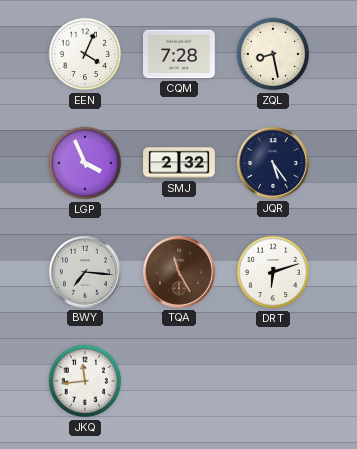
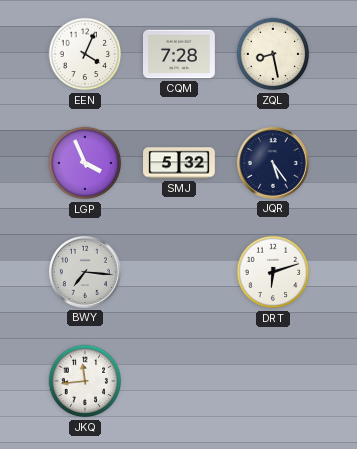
SMJ: 2:32 -> 5:32
TQA: 11:25 -> none
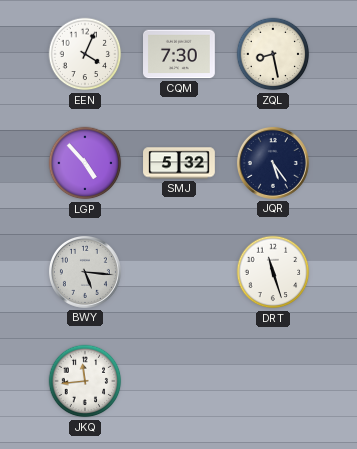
CQM: 7:28 -> 7:30
LGP: 3:56 -> 4:53
BWY: 7:16 -> 5:16
DRT: 6:12 -> 11:27
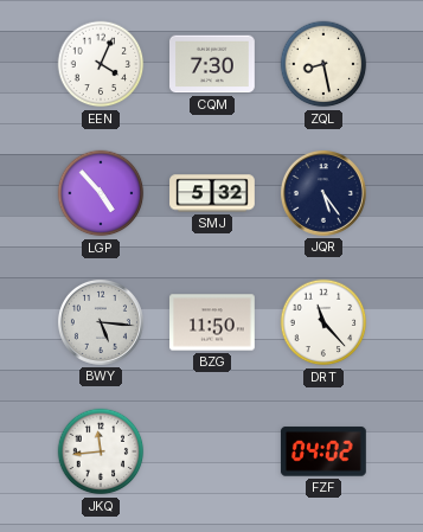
BZG: none -> 11:50
DRT: 11:27 -> 11:23
FZF: none -> 04:02
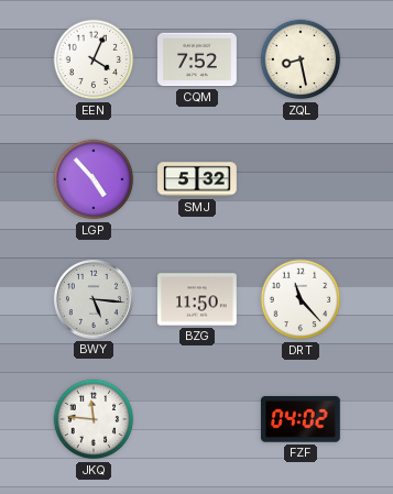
CQM: 7:30 -> 7:52
JQR: 5:24 -> none
JKQ: 11:44 -> 11:46
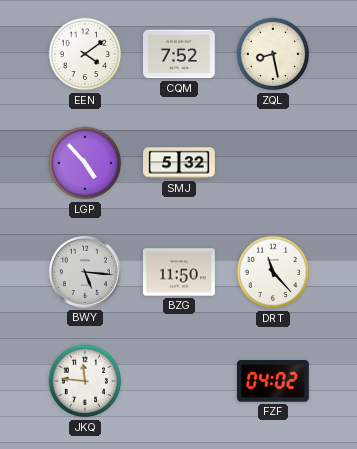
EEN: 4:04 -> 4:09
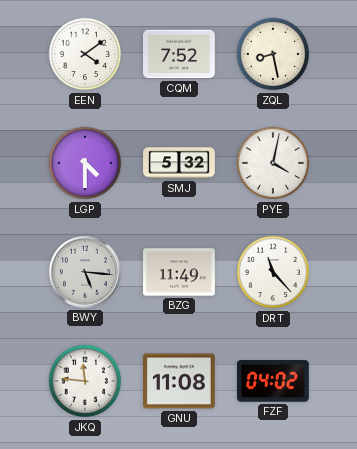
LGP: 4:53 -> 4:30
PYE: none -> 4:02
BZG: 11:50 -> 11:49
GNU: none -> 11:08
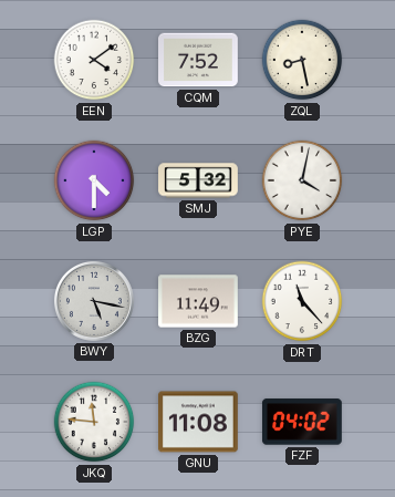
BWY: 5:16 -> 5:17
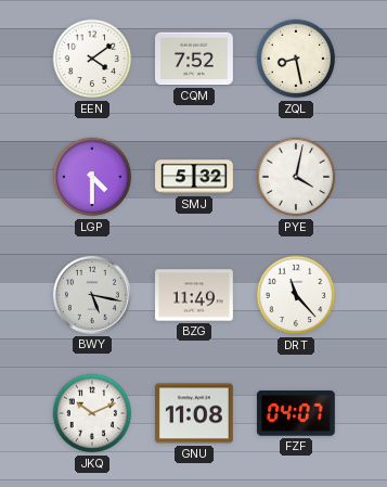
JKQ: 11:46 -> 10:11
FZF: 04:02 -> 04:07
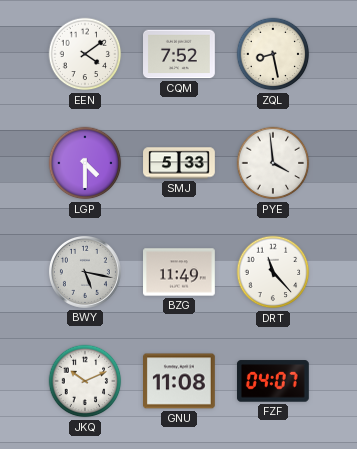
SMJ: 5:32 -> 5:33
PYE: 4:02 -> 3:59
